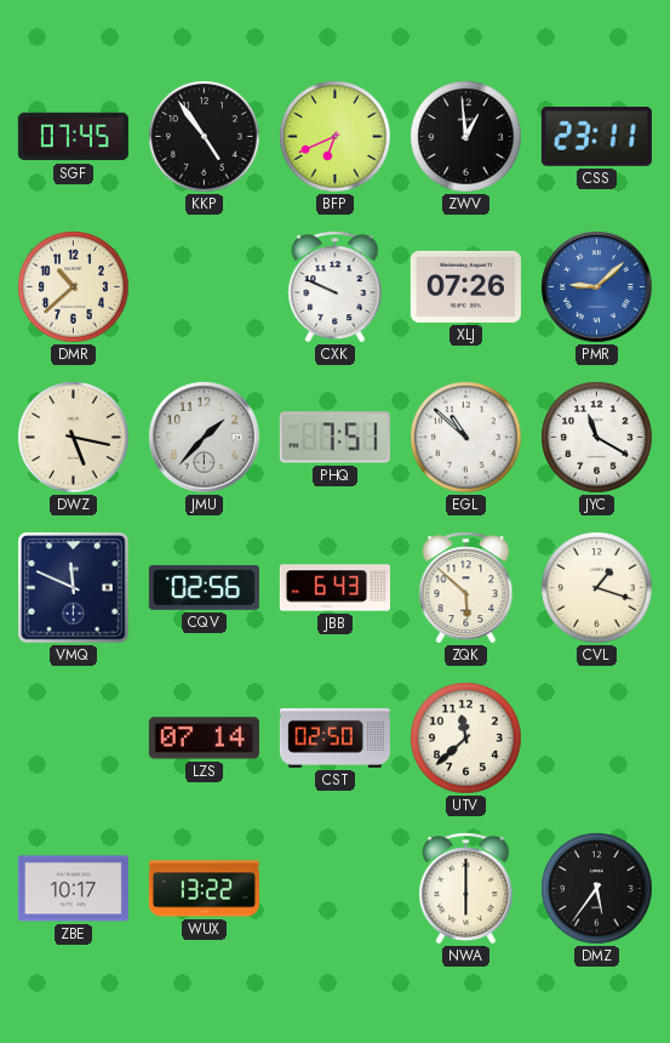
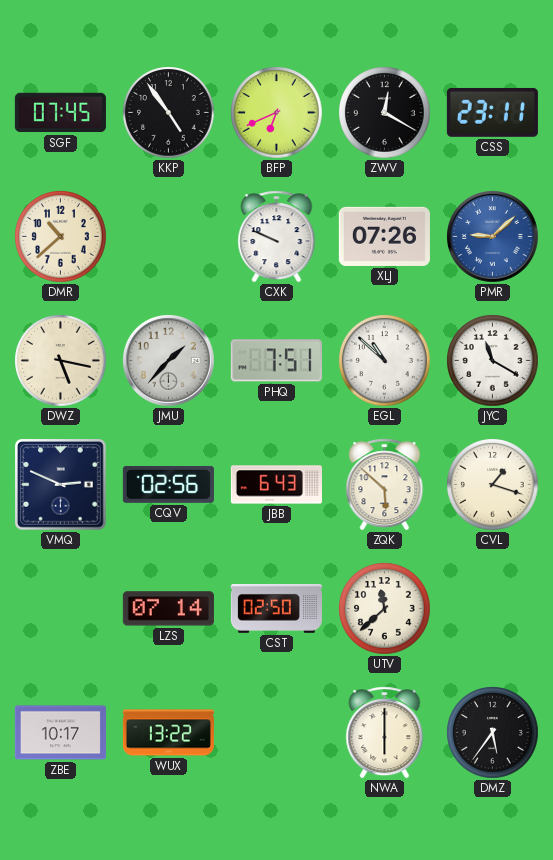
ZWV: 12:59 -> 12:20
VMQ: 11:49 -> 2:49
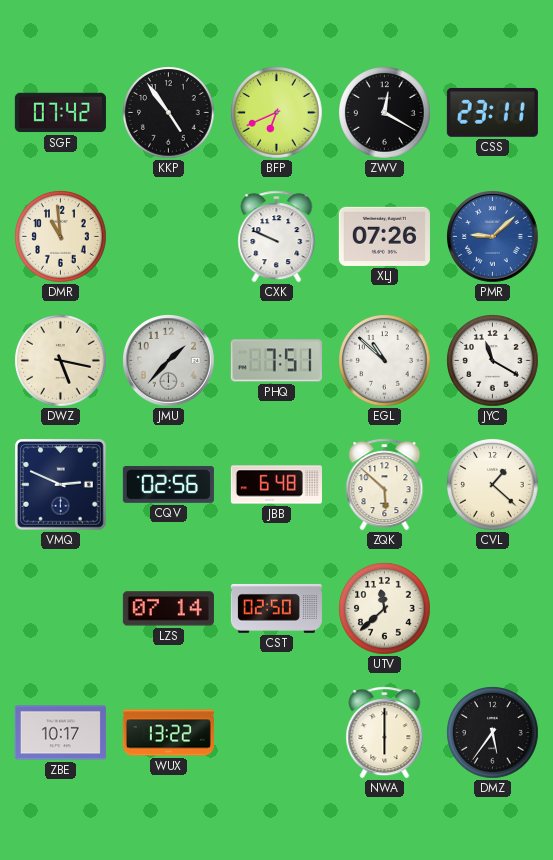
SGF: 07:45 -> 07:42
DMR: 10:38 -> 10:59
JBB: 6:43 -> 6:48
CVL: 1:18 -> 1:22
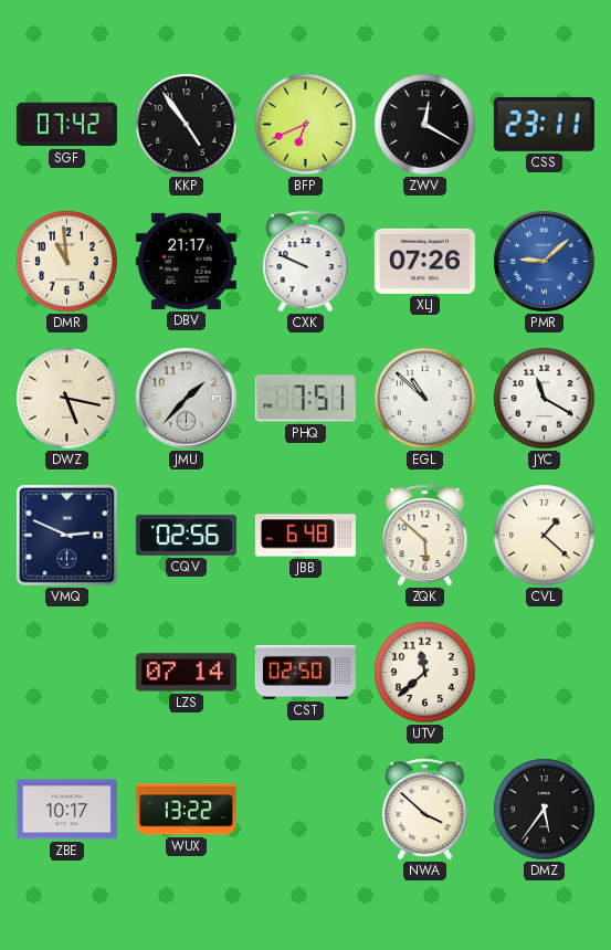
DBV: none -> 21:17
NWA: 6:00 -> 3:52
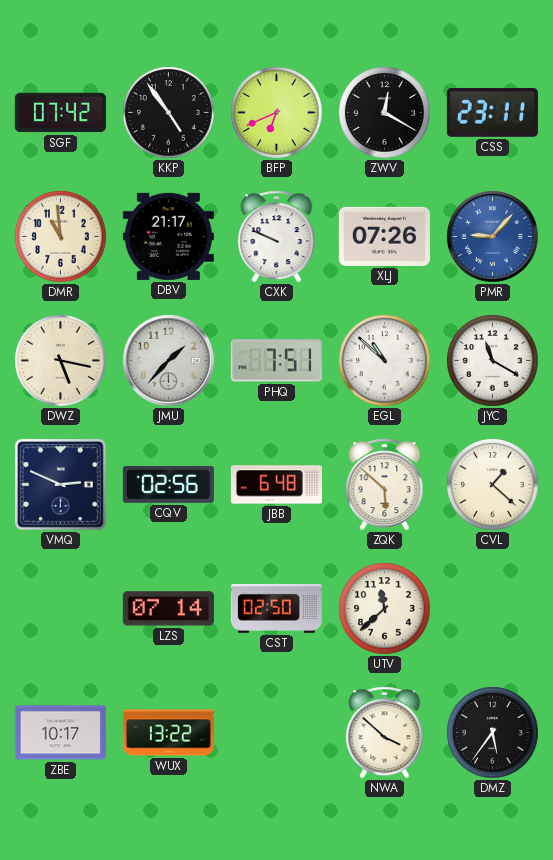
PMR: 9:08 -> 9:07
